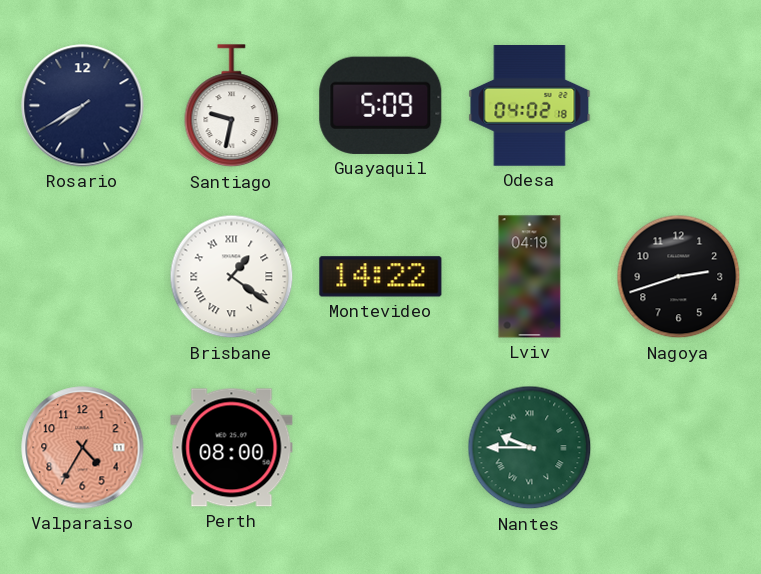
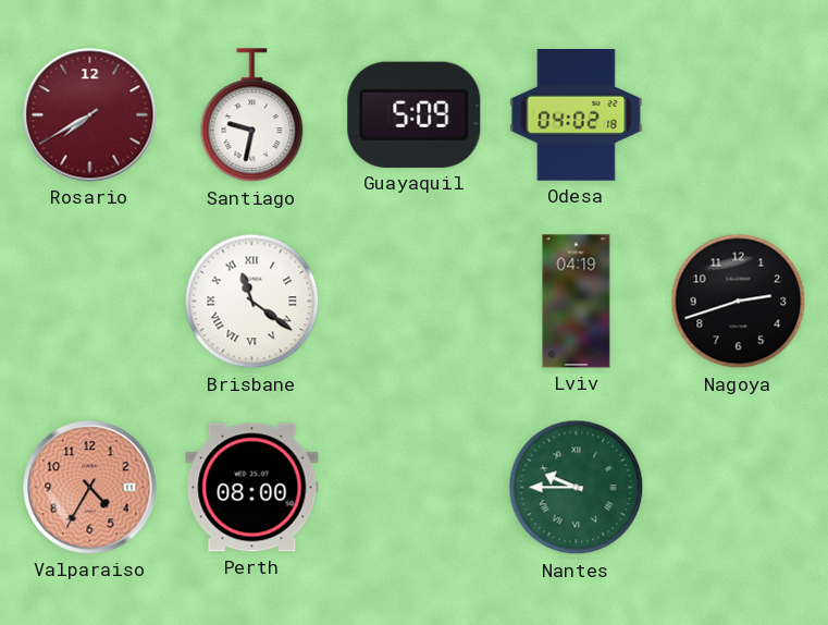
Rosario dial: navy -> burgundy
Brisbane: 1:21 -> 11:21
Montevideo: 14:22 -> none
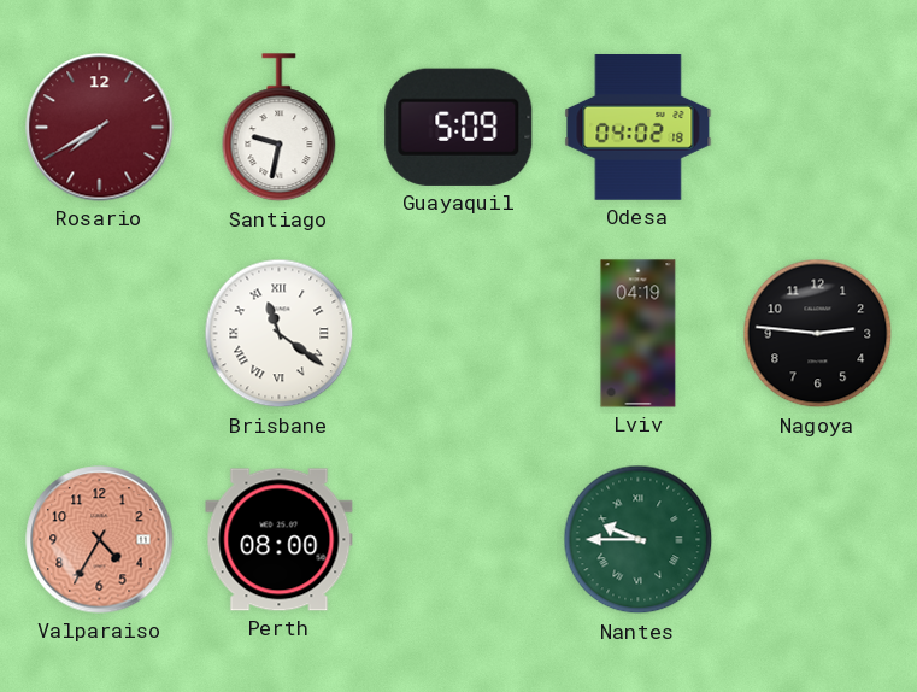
Nagoya: 2:42 -> 2:46
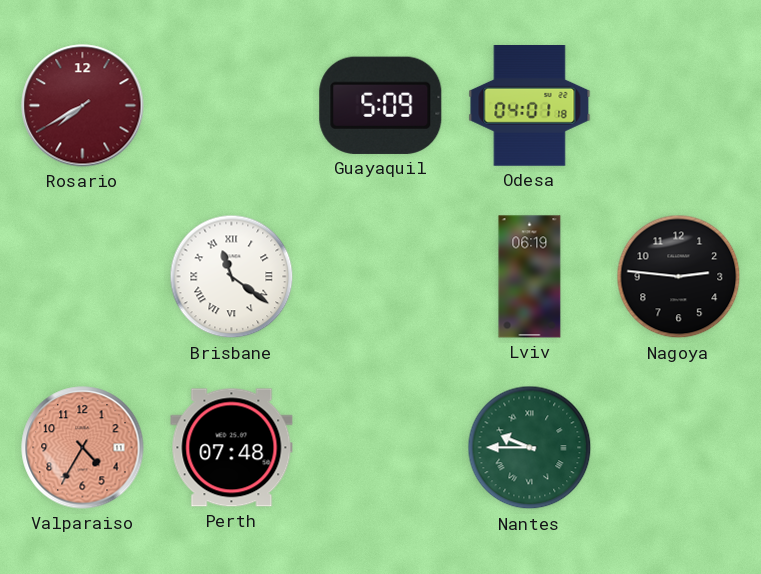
Santiago: 9:32 -> none
Odesa: 04:02 -> 04:01
Lviv: 04:19 -> 06:19
Perth: 08:00 -> 07:48
